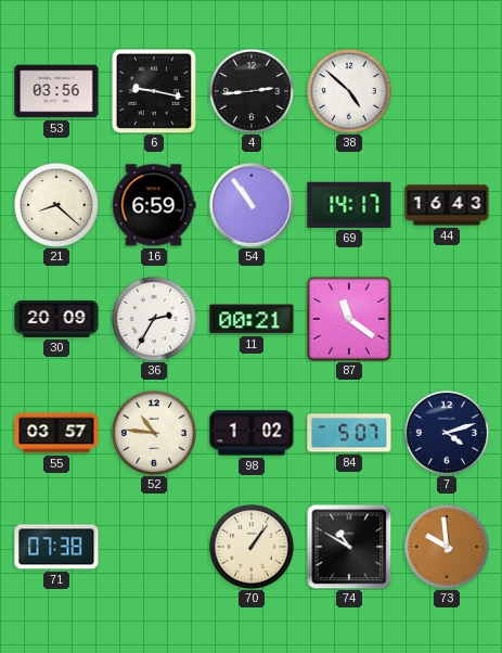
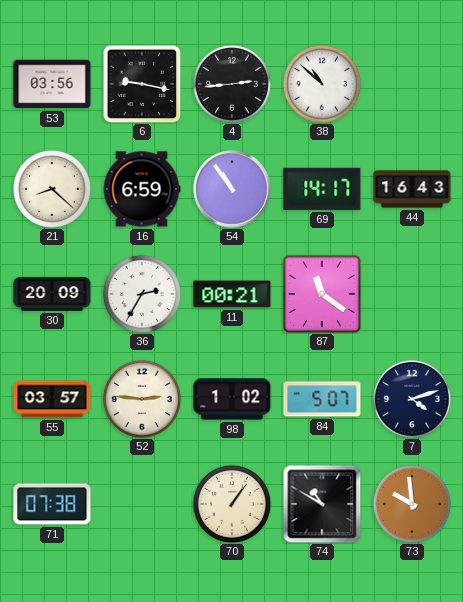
38: 4:52 -> 10:52
52: 10:46 -> 2:46
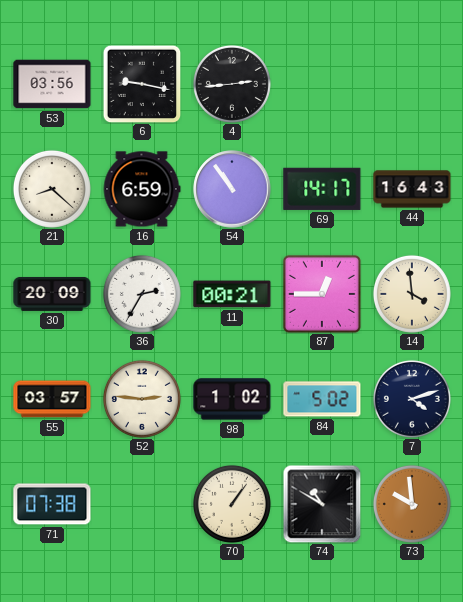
38: 10:52 -> none
87: 11:21 -> 12:45
14: none -> 3:59
84: 5:07 -> 5:02
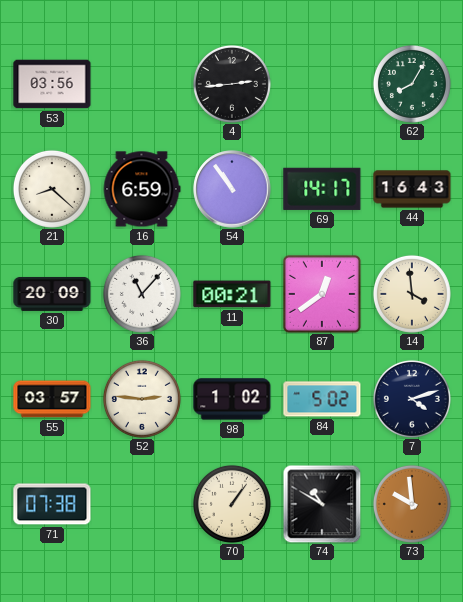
6: 9:17 -> none
62: none -> 8:05
36: 2:35 -> 11:07
87: 12:45 -> 12:39
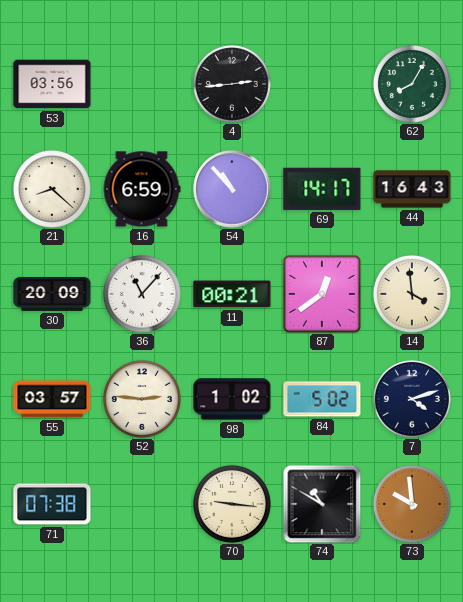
54: 10:54 -> 10:53
70: 1:06 -> 9:16
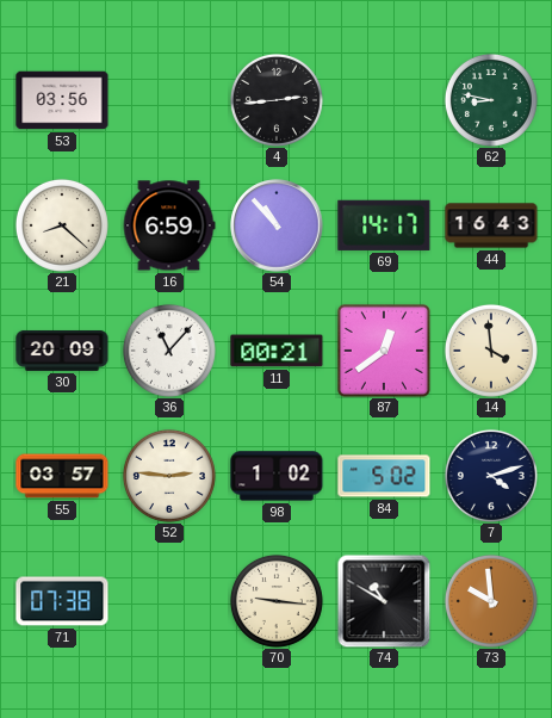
62: 8:05 -> 8:47
